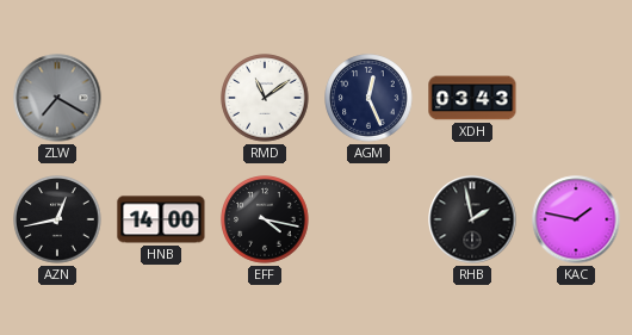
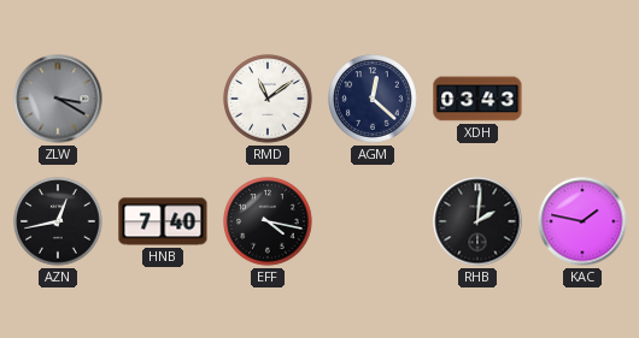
ZLW: 7:20 -> 3:20
AGM: 12:26 -> 12:22
HNB: 14:00 -> 7:40
RHB: 1:58 -> 2:01
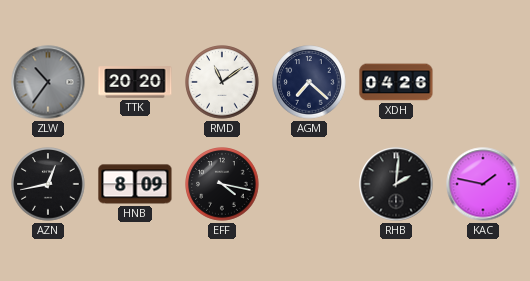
ZLW: 3:20 -> 10:36
TTK: none -> 20:20
AGM: 12:22 -> 7:22
XDH: 03:43 -> 04:26
HNB: 7:40 -> 8:09
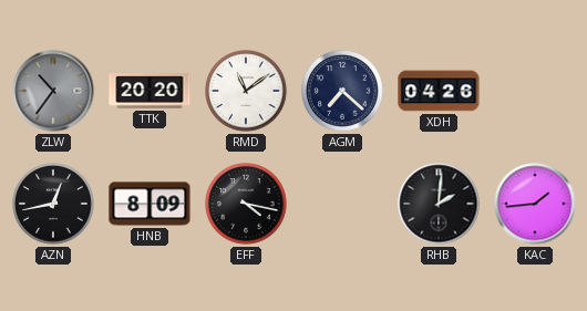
KAC: 1:47 -> 1:44
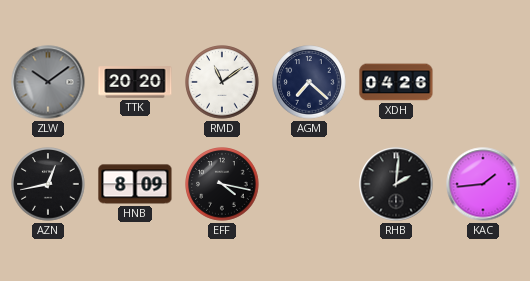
ZLW: 10:36 -> 10:09
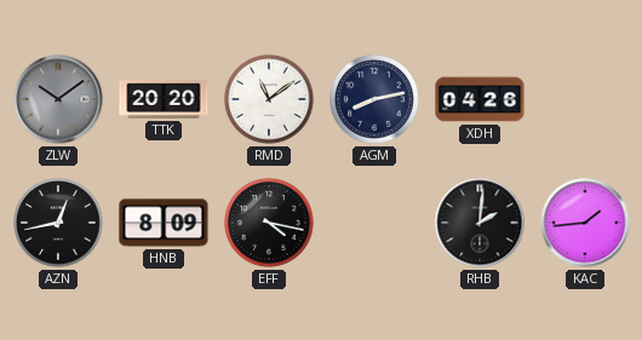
AGM: 7:22 -> 8:13
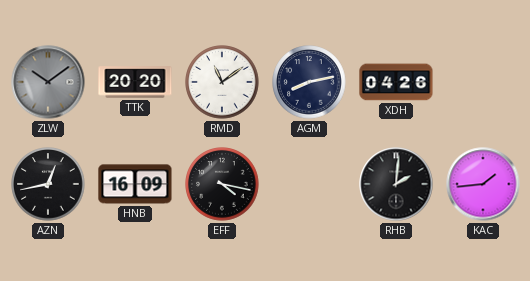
HNB: 8:09 -> 16:09
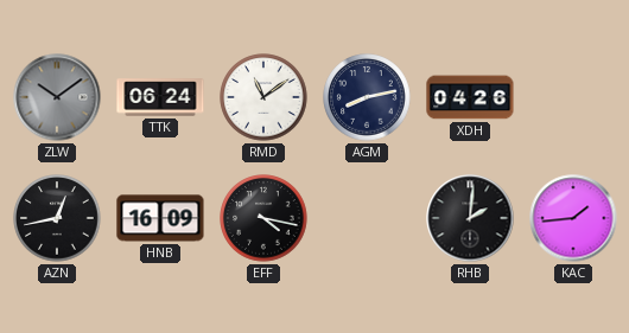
TTK: 20:20 -> 06:24
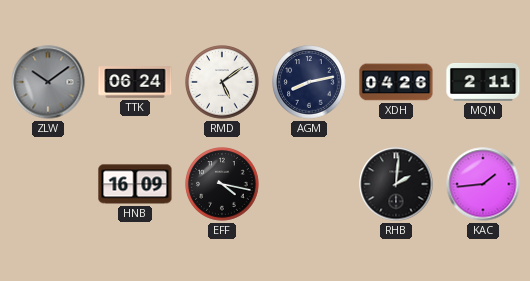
RMD: 11:09 -> 5:09
MQN: none -> 2:11
AZN: 12:43 -> none
